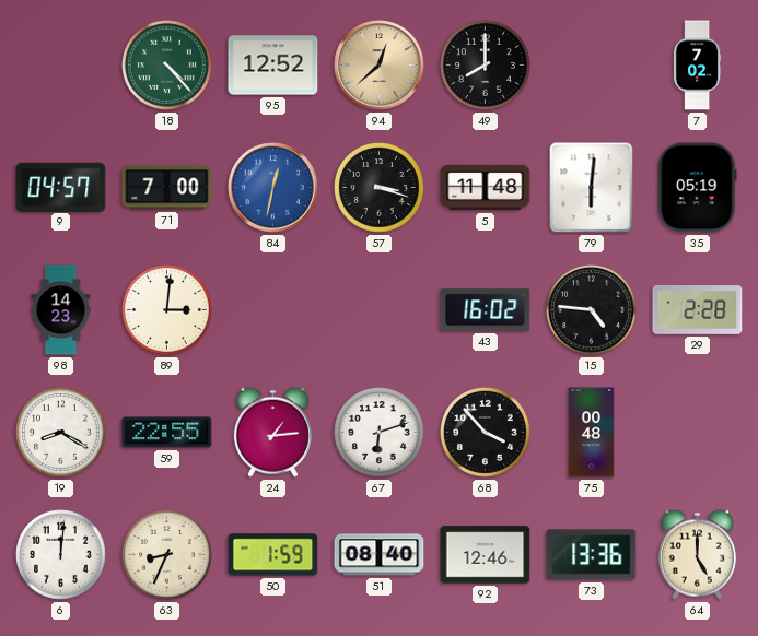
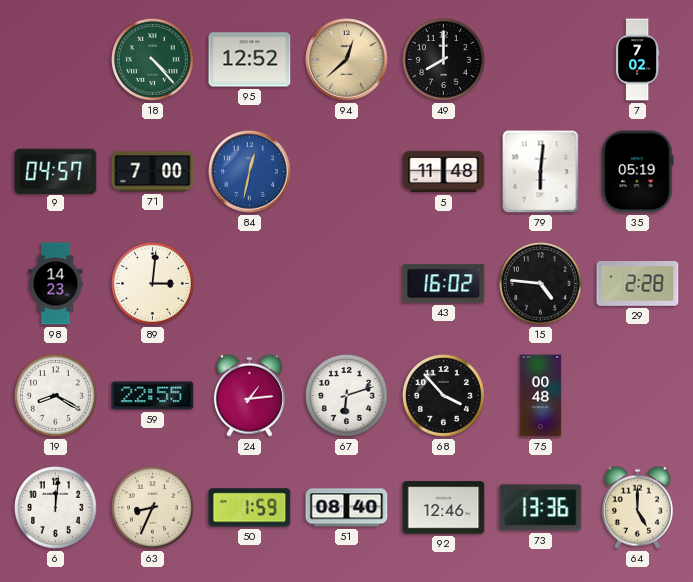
57: 3:18 -> none
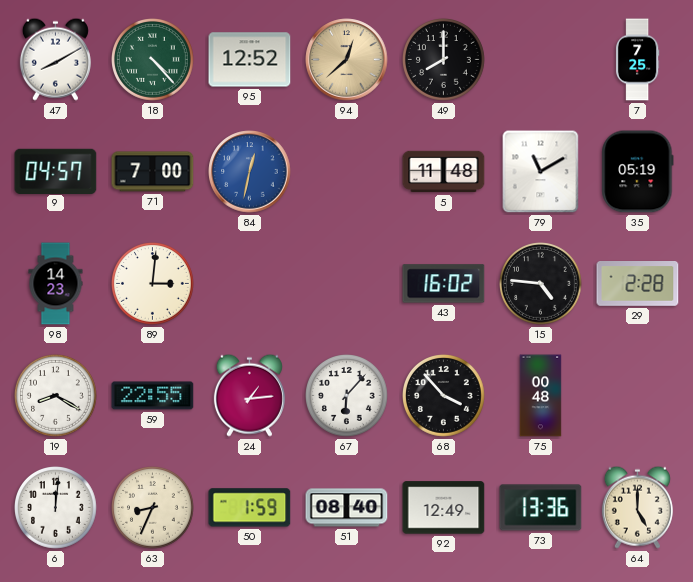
47: none -> 8:10
7: 7:02 -> 7:25
79: 6:01 -> 11:10
67: 6:12 -> 6:07
92: 12:46 -> 12:49
